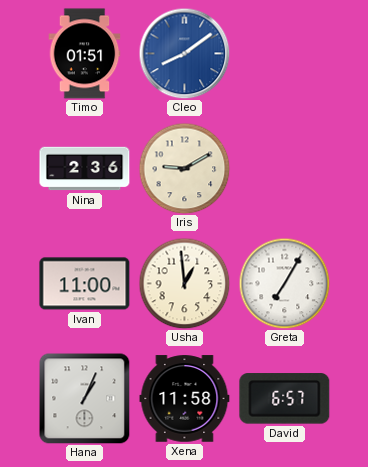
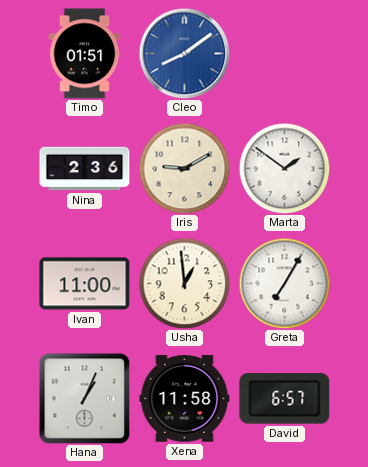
Marta: none -> 1:51
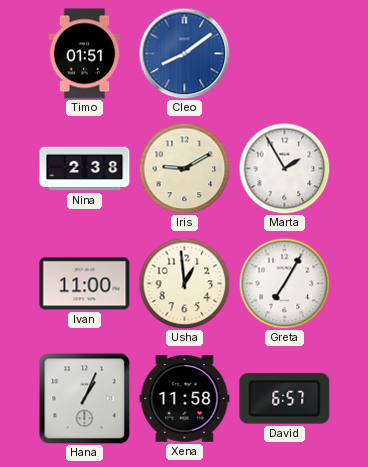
Nina: 2:36 -> 2:38
Marta: 1:51 -> 1:55
